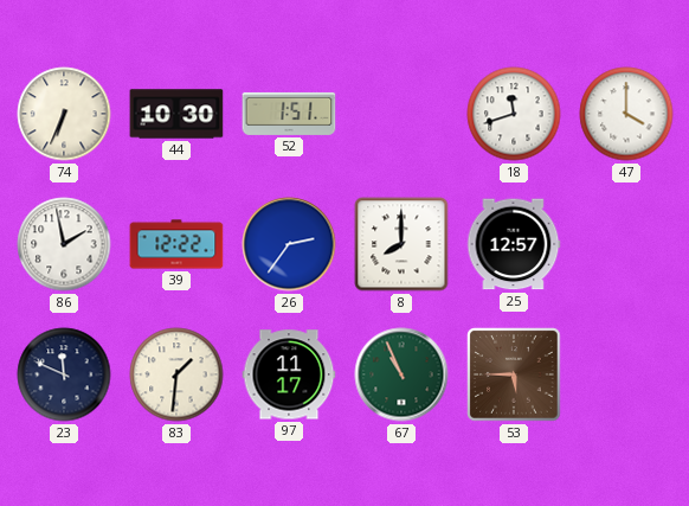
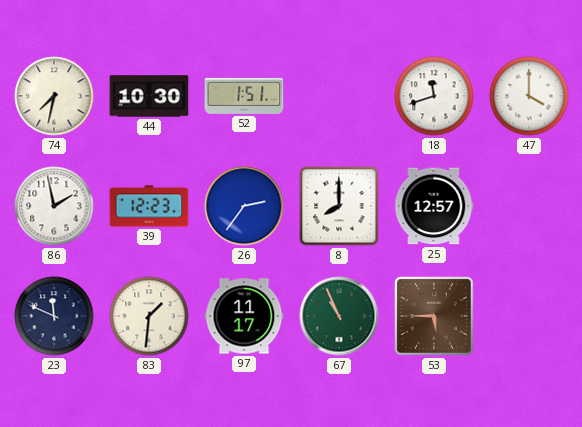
74: 6:34 -> 7:32
39: 12:22 -> 12:23
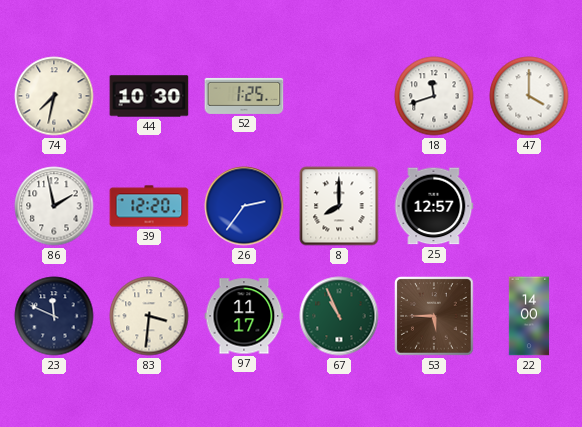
52: 1:51 -> 1:25
39: 12:23 -> 12:20
83: 1:31 -> 3:31
22: none -> 14:00
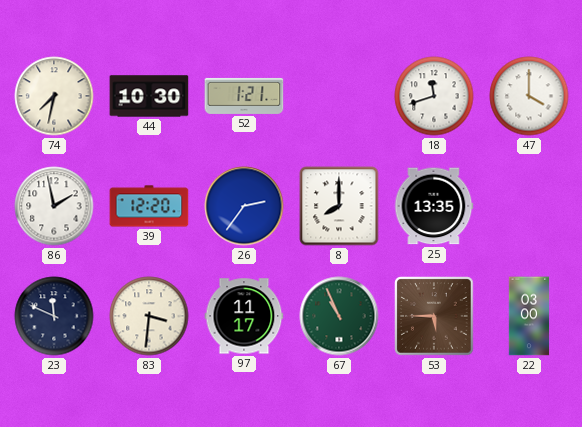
52: 1:25 -> 1:21
25: 12:57 -> 13:35
22: 14:00 -> 03:00
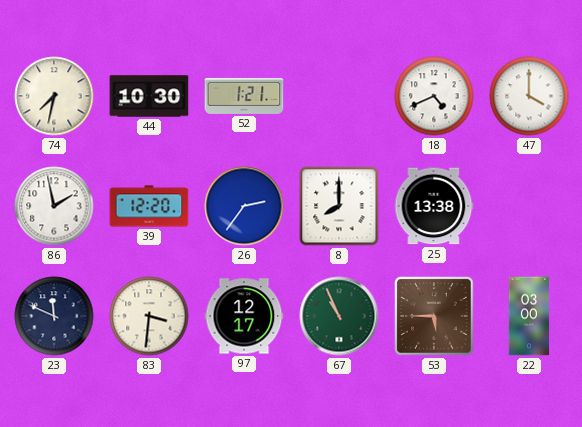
18: 11:42 -> 4:41
25: 13:35 -> 13:38
97: 11:17 -> 12:17
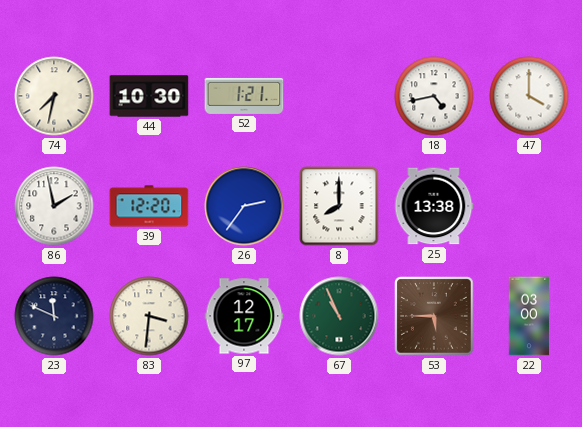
18: 4:41 -> 4:43
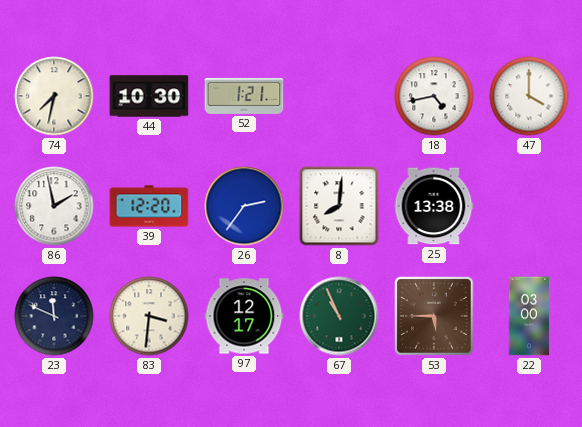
8: 8:00 -> 8:01
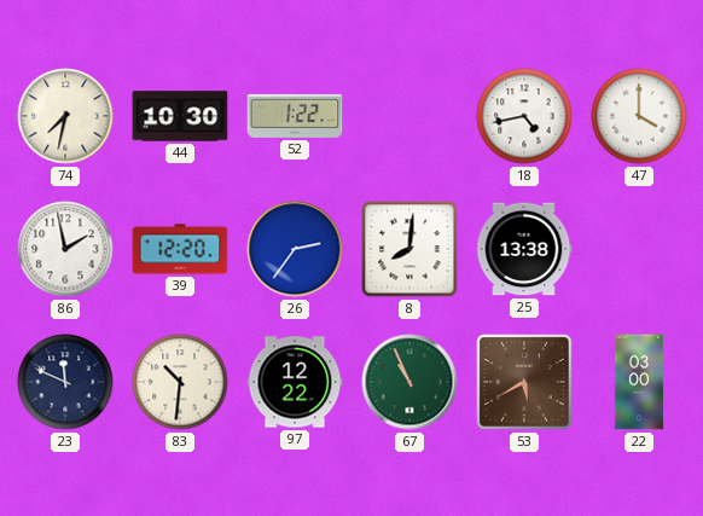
52: 1:21 -> 1:22
83: 3:31 -> 10:31
97: 12:17 -> 12:22
53: 5:45 -> 5:40
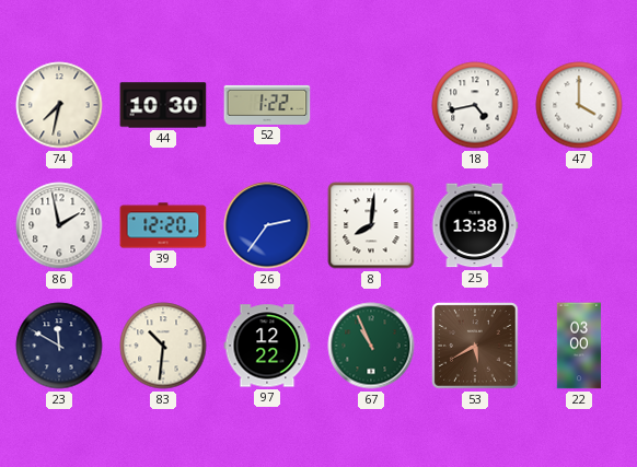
23: 11:49 -> 11:50
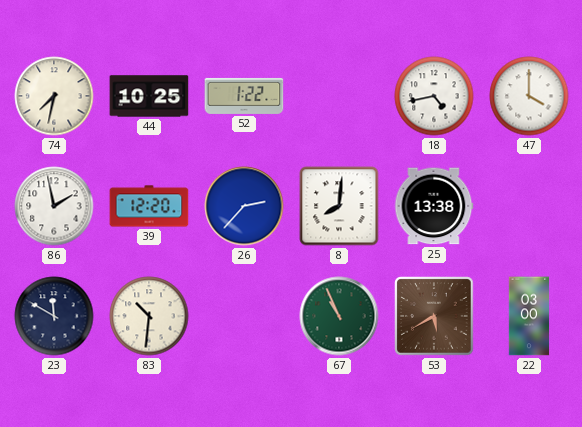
44: 10:30 -> 10:25
26: 2:36 -> 2:37
97: 12:22 -> none
